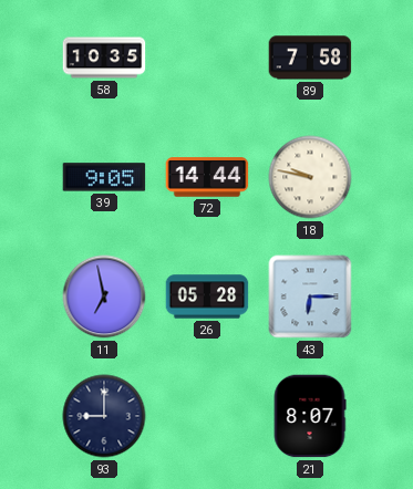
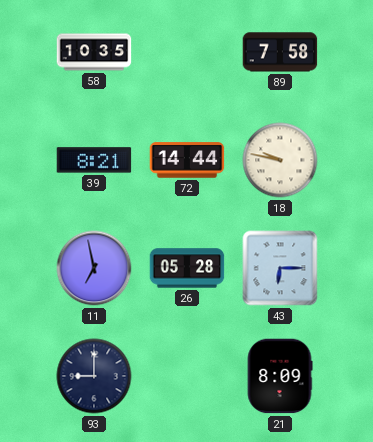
39: 9:05 -> 8:21
21: 8:07 -> 8:09
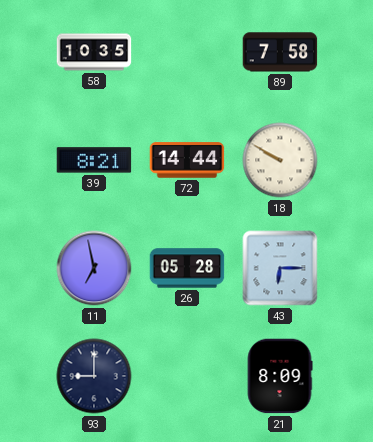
18: 9:47 -> 9:50
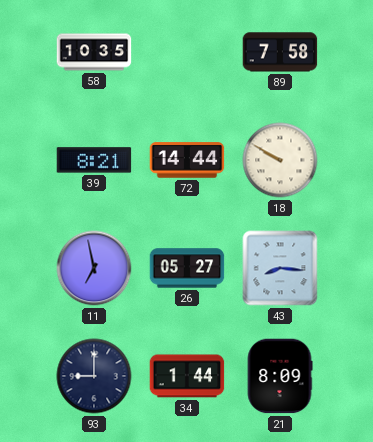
26: 05:28 -> 05:27
43: 6:15 -> 8:16
34: none -> 1:44
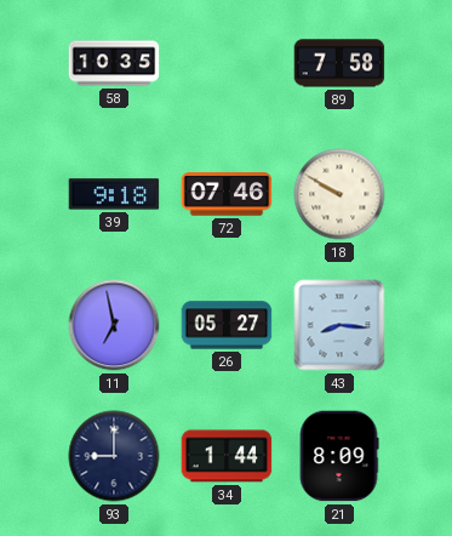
39: 8:21 -> 9:18
72: 14:44 -> 07:46
